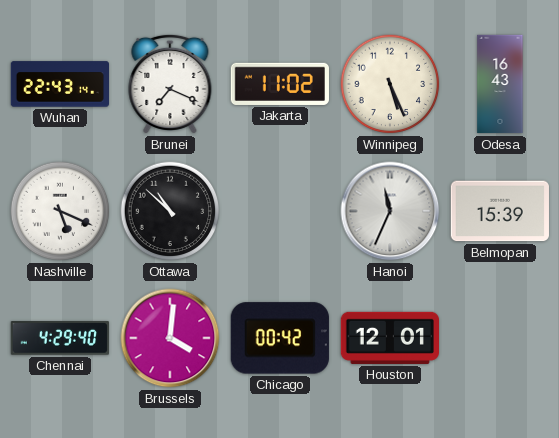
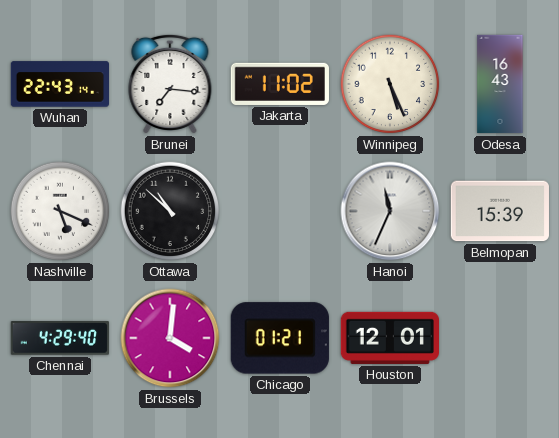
Brunei: 7:19 -> 7:16
Chicago: 00:42 -> 01:21
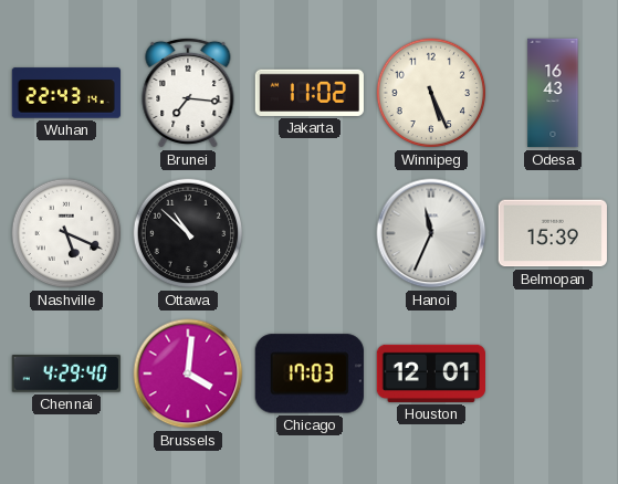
Chicago: 01:21 -> 17:03
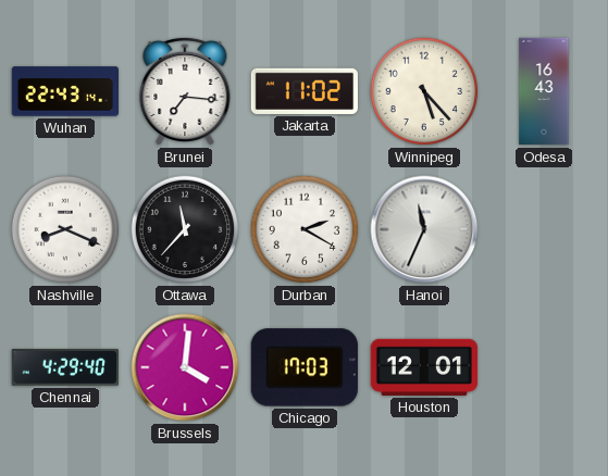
Winnipeg: 5:26 -> 5:23
Nashville: 5:19 -> 8:19
Ottawa: 10:52 -> 11:37
Durban: none -> 2:20
Belmopan: 15:39 -> none
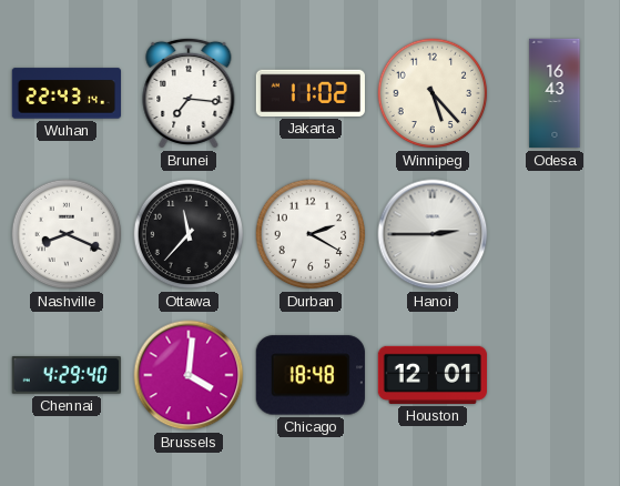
Hanoi: 11:34 -> 2:45
Chicago: 17:03 -> 18:48
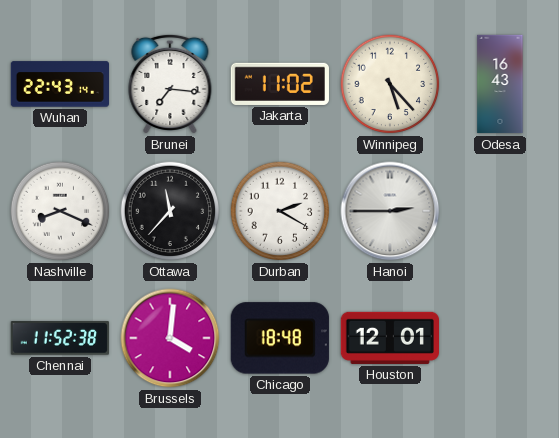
Chennai: 4:29 -> 11:52
